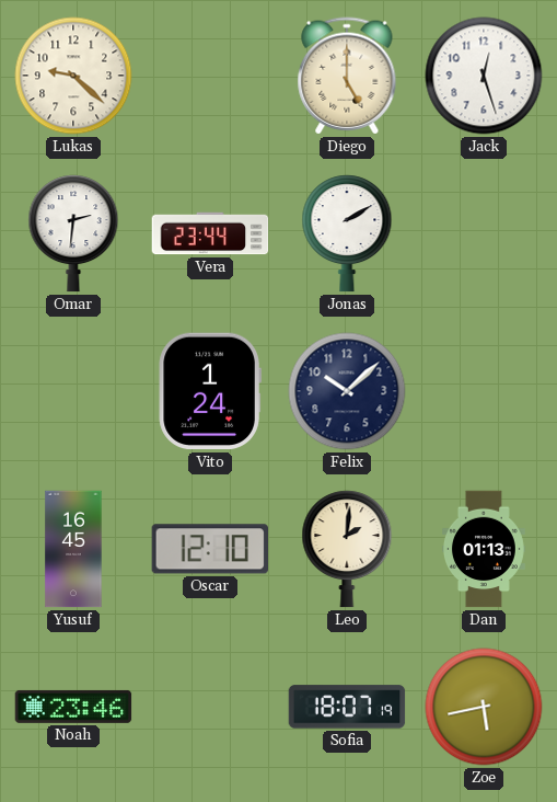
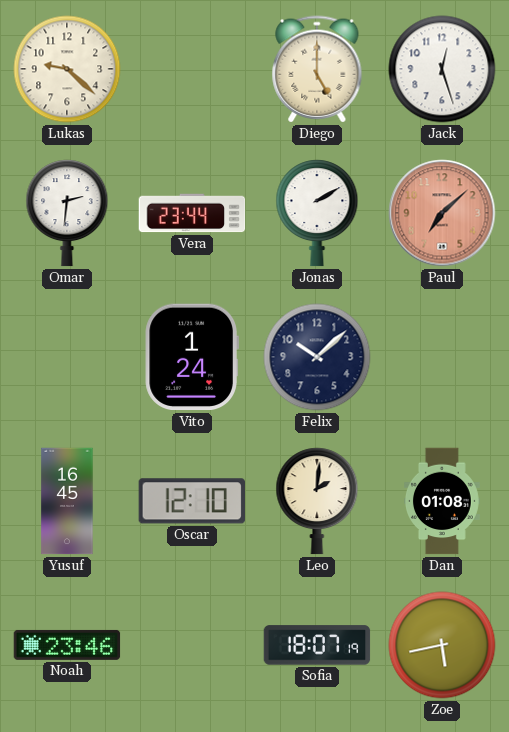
Paul: none -> 7:08
Dan: 01:13 -> 01:08
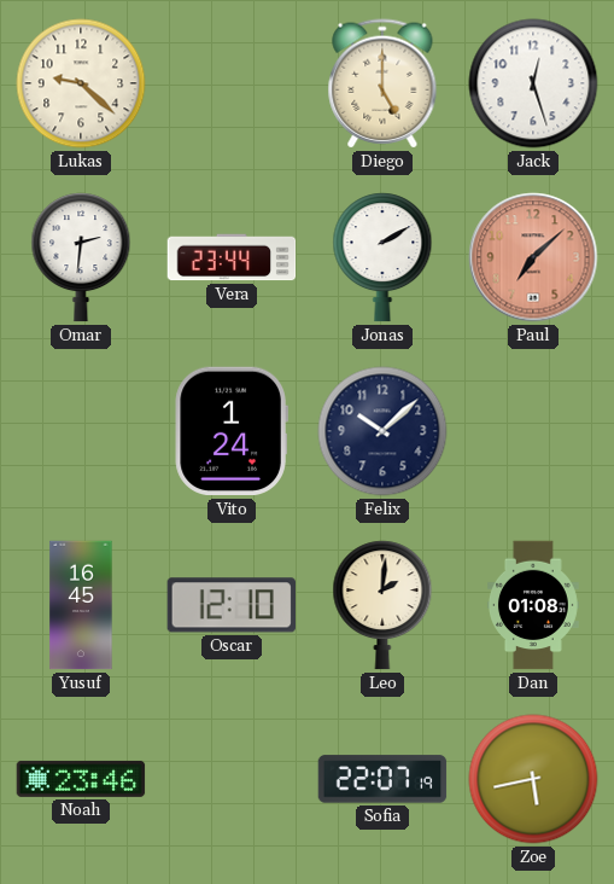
Sofia: 18:07 -> 22:07
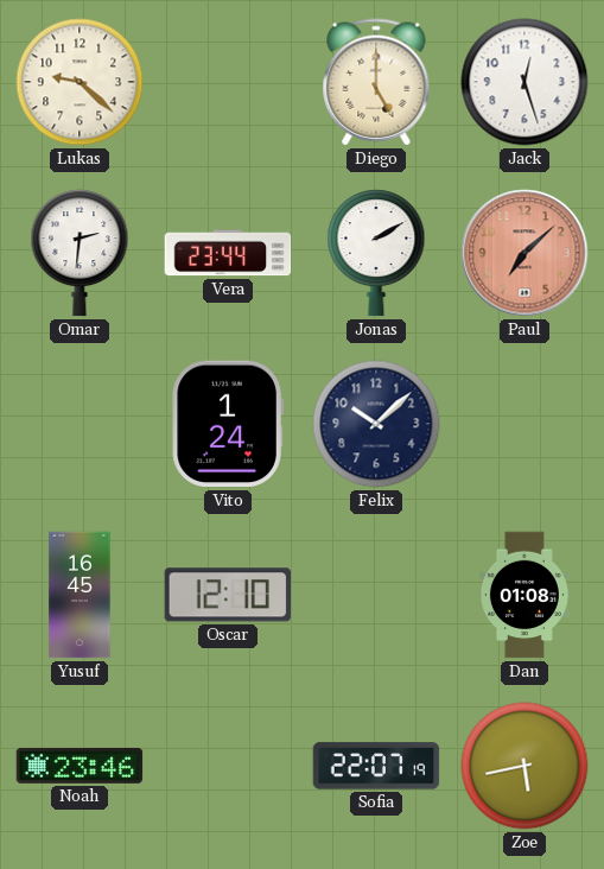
Leo: 2:01 -> none
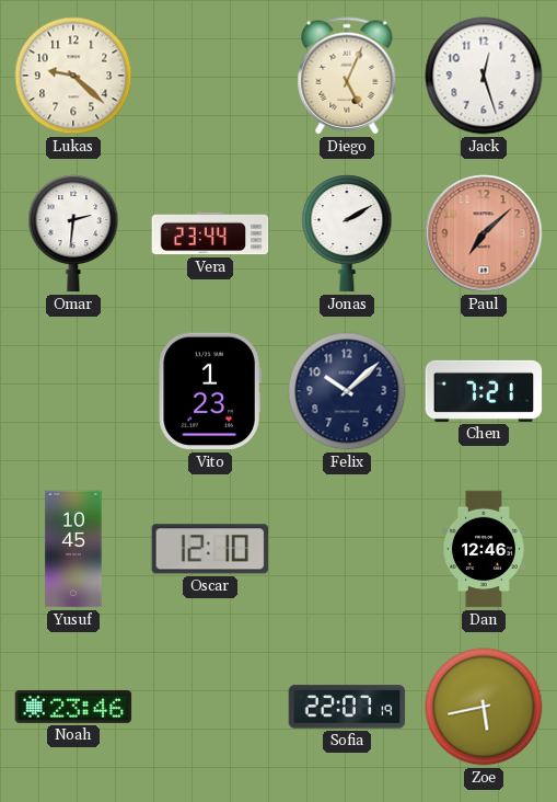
Diego: 5:00 -> 5:04
Vito: 1:24 -> 1:23
Chen: none -> 7:21
Yusuf: 16:45 -> 10:45
Dan: 01:08 -> 12:46
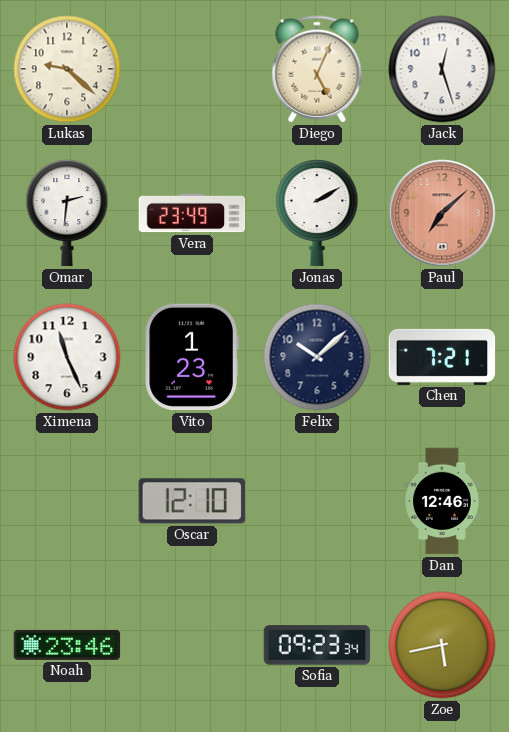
Vera: 23:44 -> 23:49
Ximena: none -> 11:26
Yusuf: 10:45 -> none
Sofia: 22:07 -> 09:23
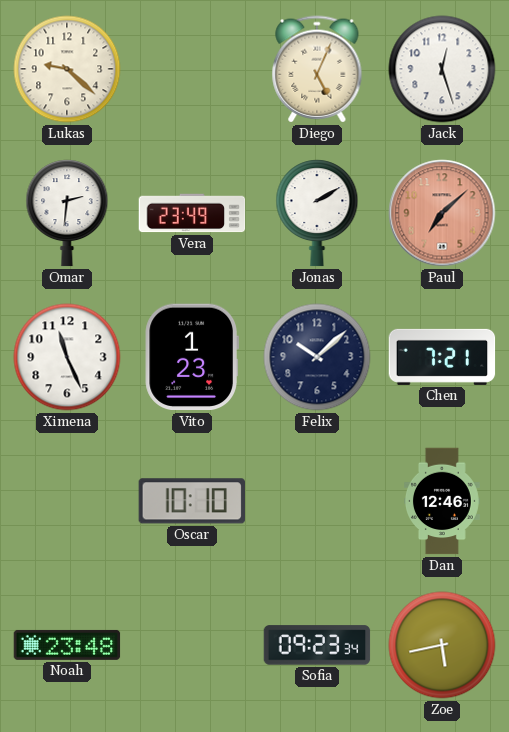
Oscar: 12:10 -> 10:10
Noah: 23:46 -> 23:48
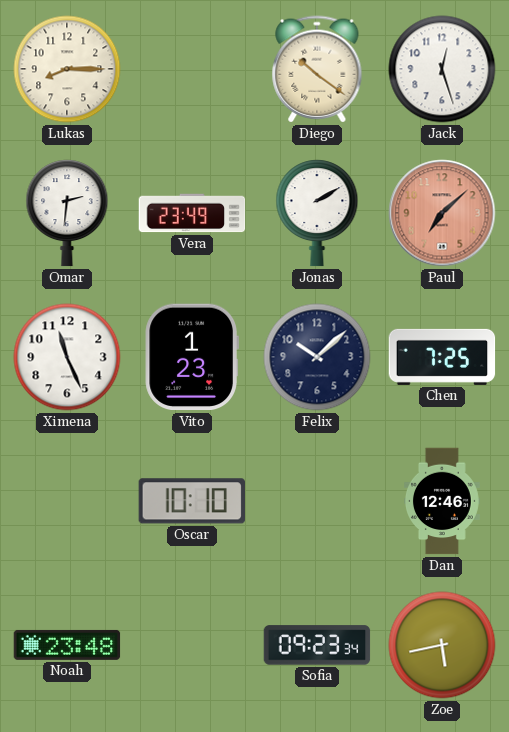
Lukas: 9:22 -> 8:15
Diego: 5:04 -> 10:21
Chen: 7:21 -> 7:25
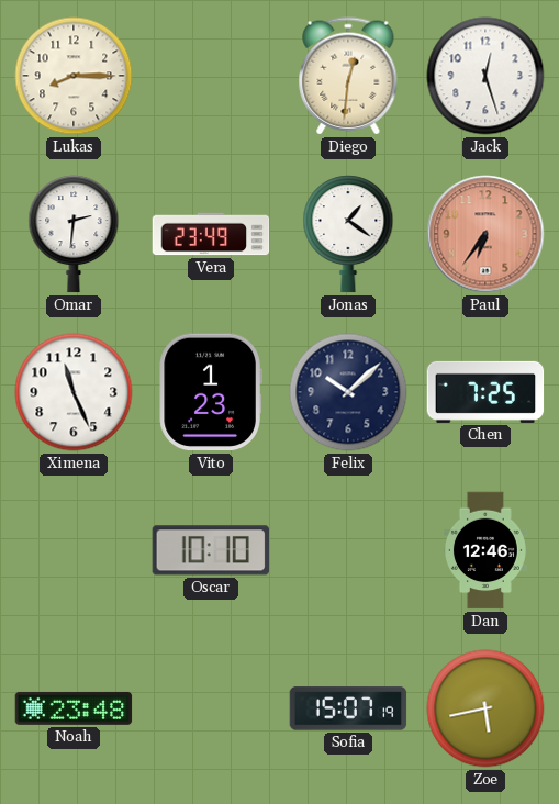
Diego: 10:21 -> 12:31
Jonas: 2:10 -> 1:21
Paul: 7:08 -> 6:36
Sofia: 09:23 -> 15:07
